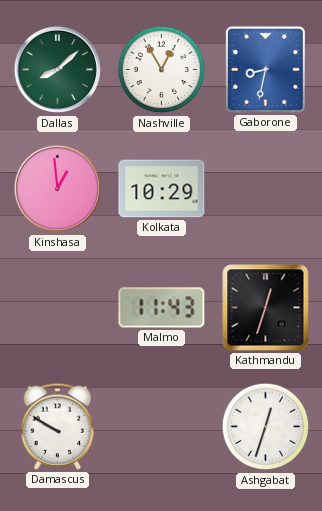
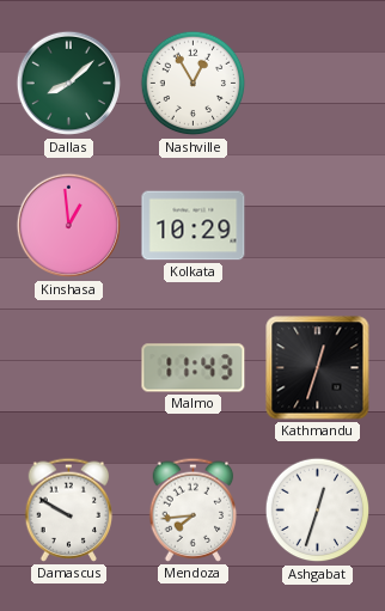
Gaborone: 8:32 -> none
Mendoza: none -> 7:44
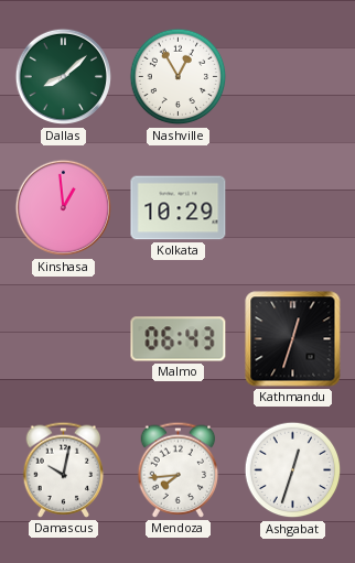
Malmo: 11:43 -> 06:43
Damascus: 9:50 -> 10:02
